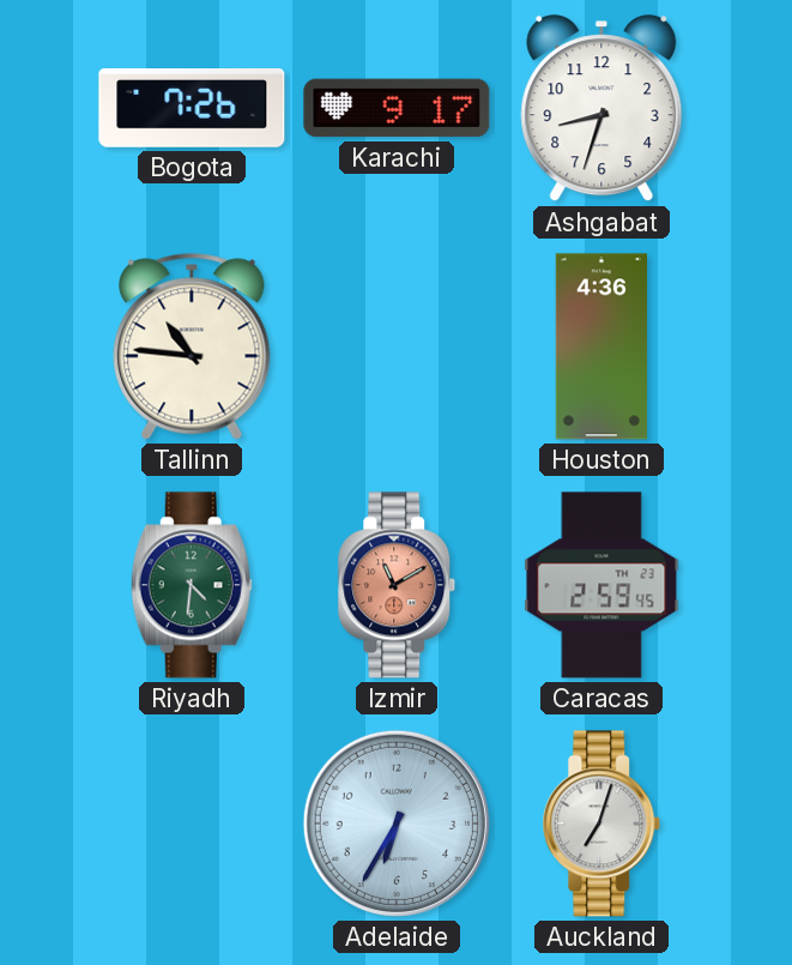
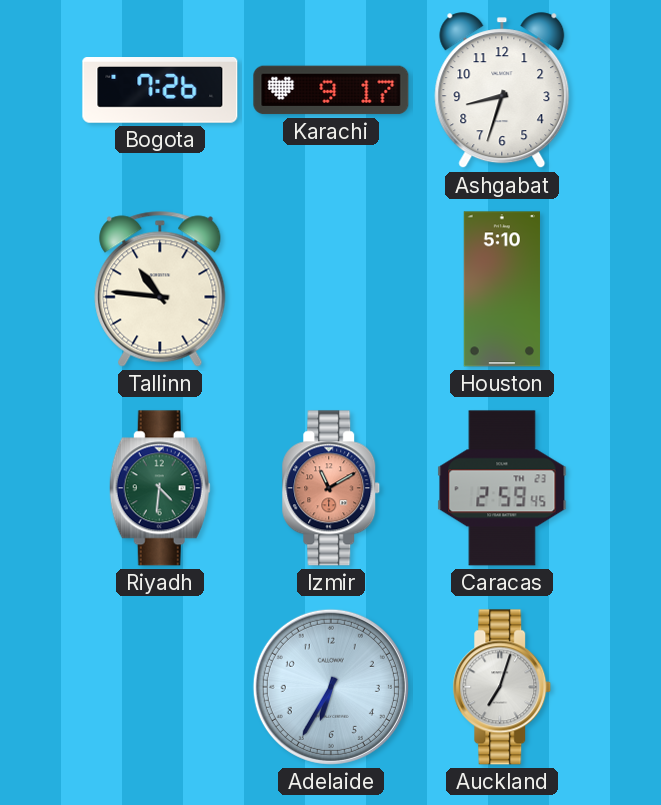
Houston: 4:36 -> 5:10
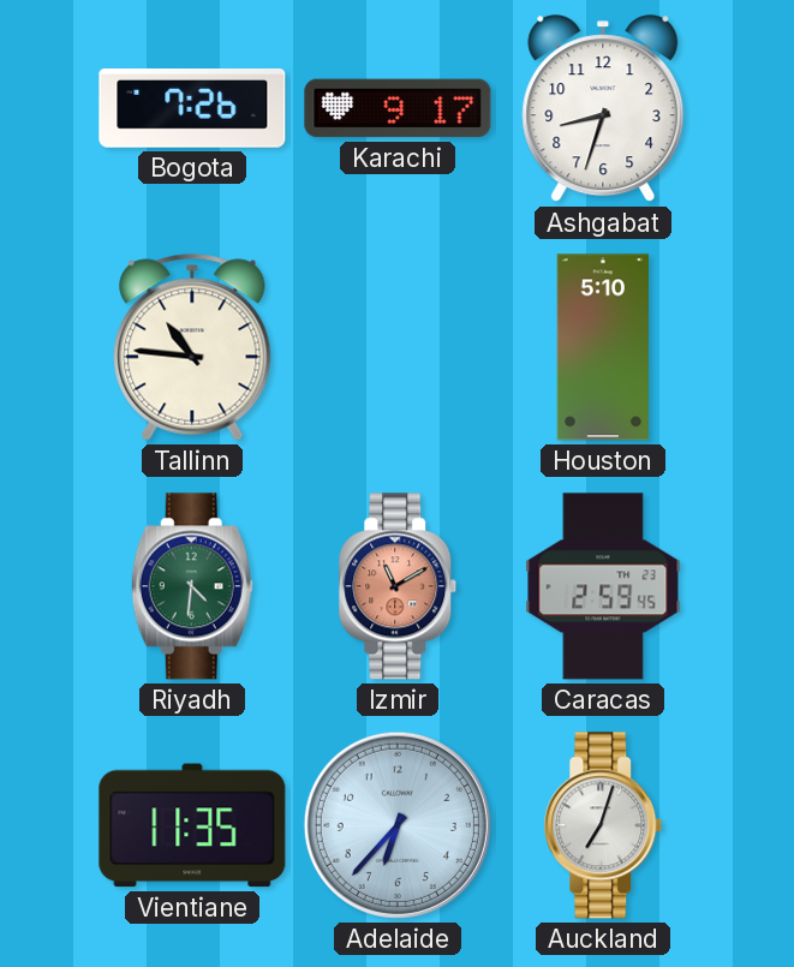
Vientiane: none -> 11:35
Adelaide: 6:35 -> 6:37
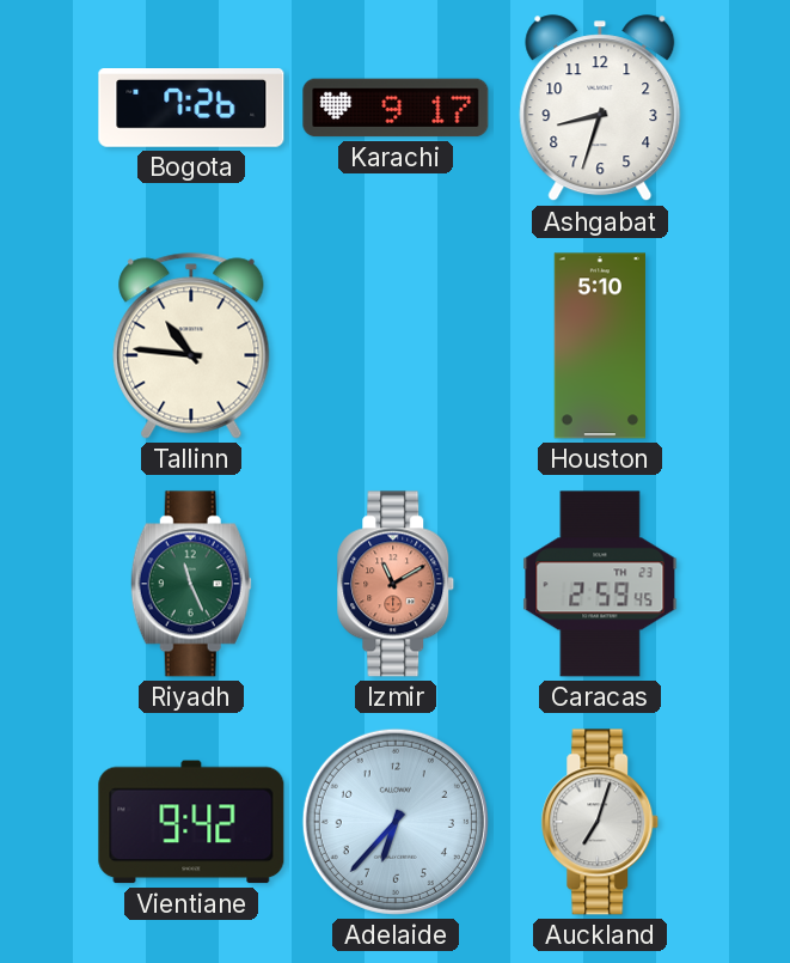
Riyadh: 4:31 -> 11:26
Vientiane: 11:35 -> 9:42
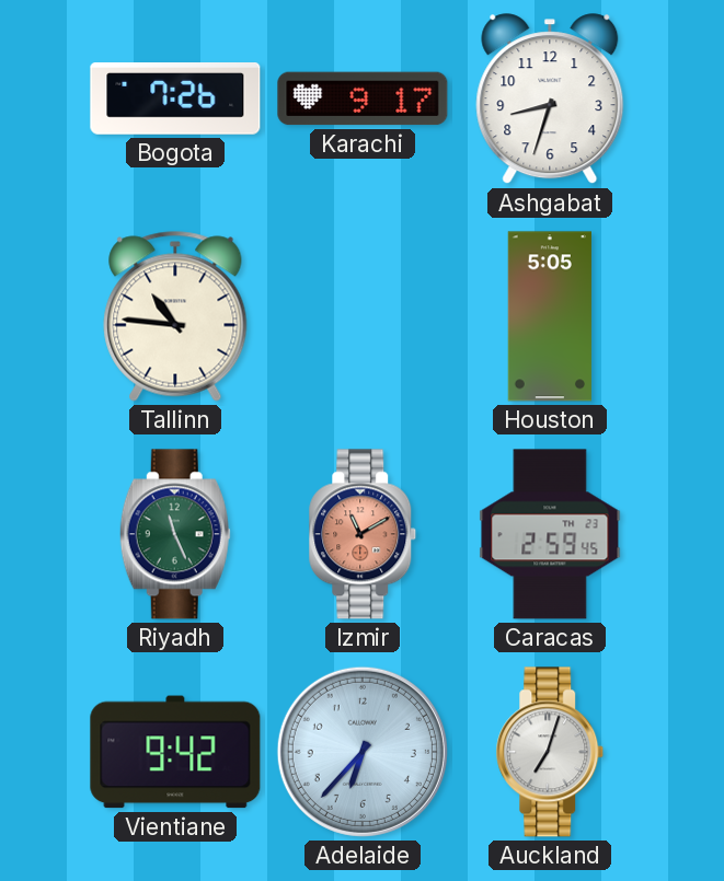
Houston: 5:10 -> 5:05
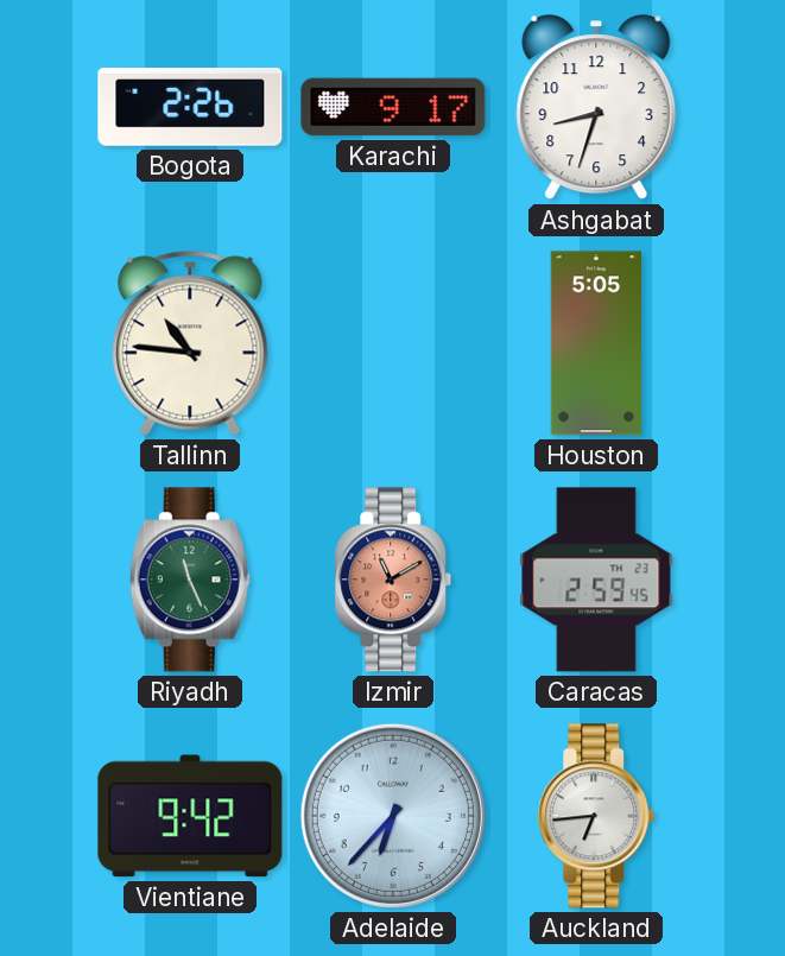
Bogota: 7:26 -> 2:26
Auckland: 7:03 -> 6:44
